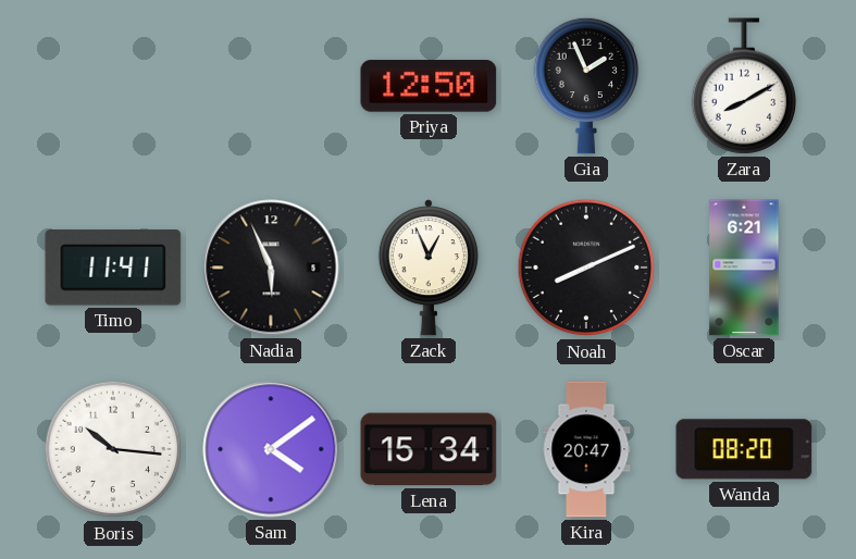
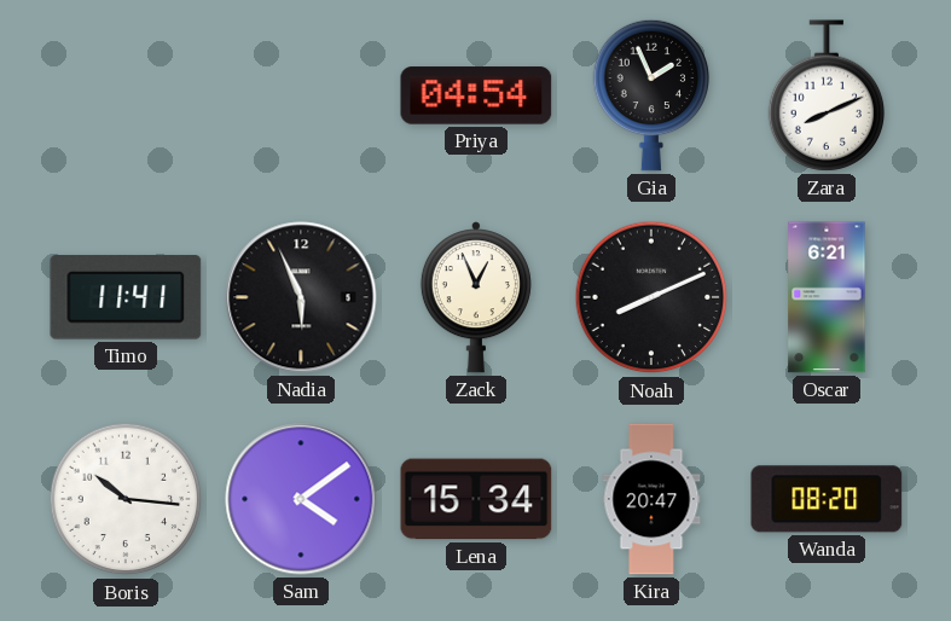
Priya: 12:50 -> 04:54
Zara: 8:10 -> 8:11
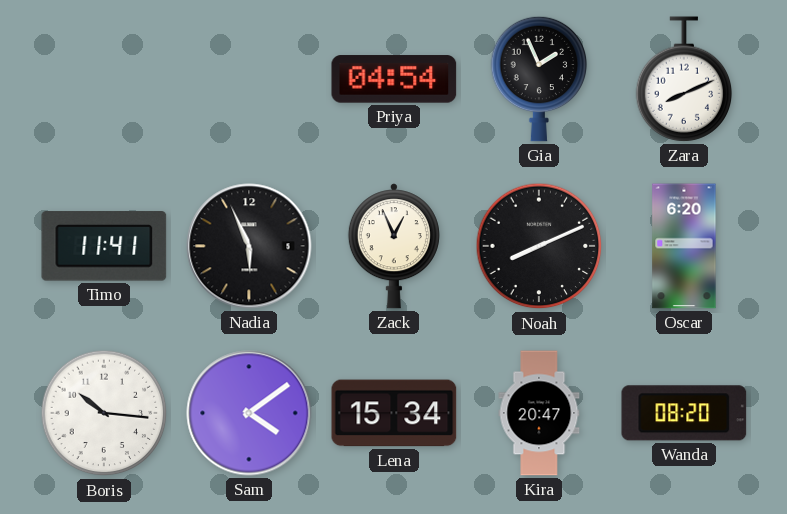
Oscar: 6:21 -> 6:20
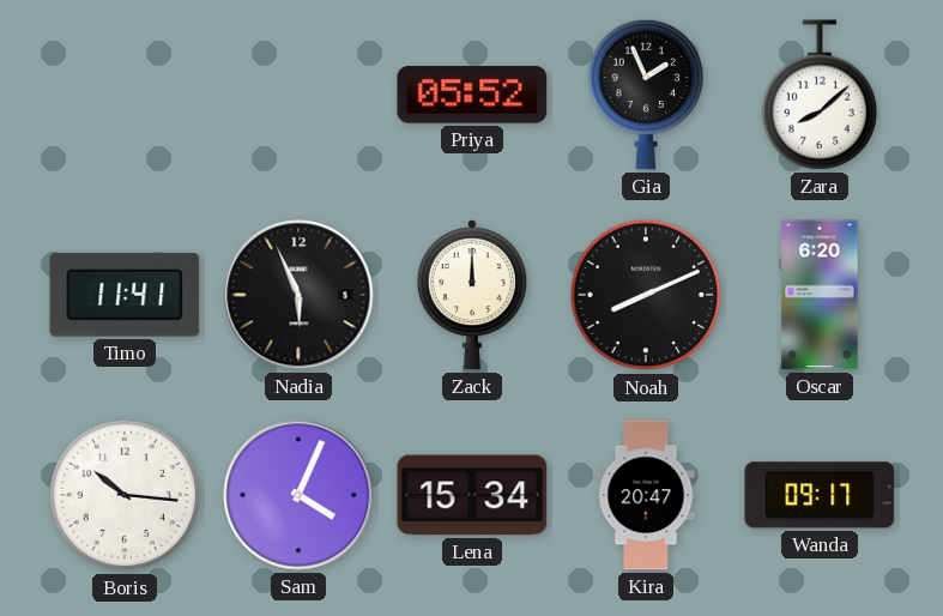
Priya: 04:54 -> 05:52
Zara: 8:11 -> 8:08
Zack: 12:56 -> 12:00
Sam: 4:09 -> 4:04
Wanda: 08:20 -> 09:17
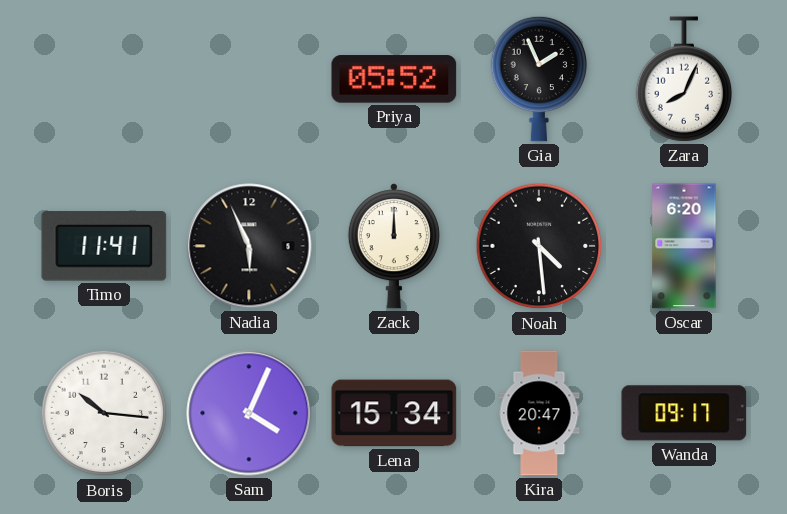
Zara: 8:08 -> 8:04
Noah: 8:11 -> 4:29
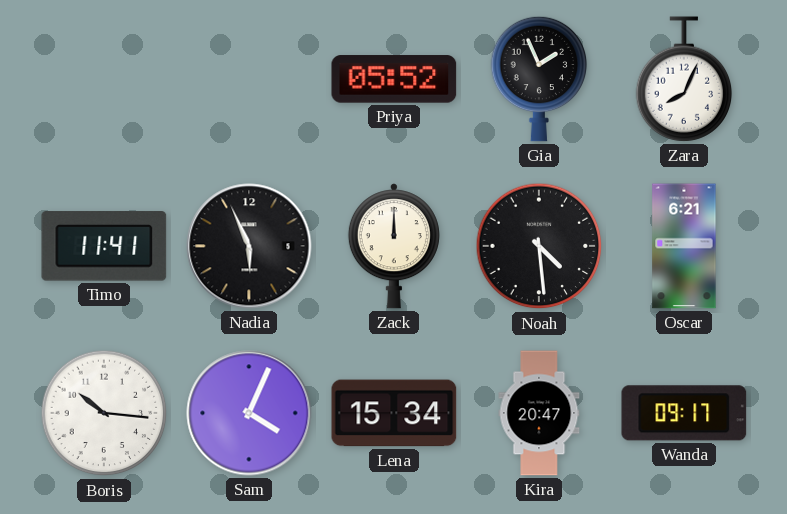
Oscar: 6:20 -> 6:21
